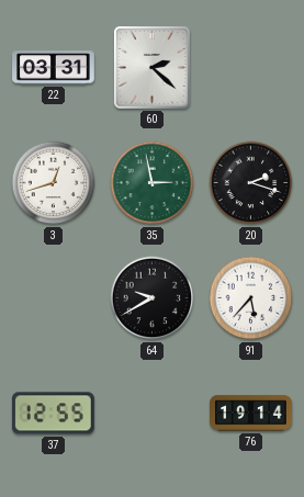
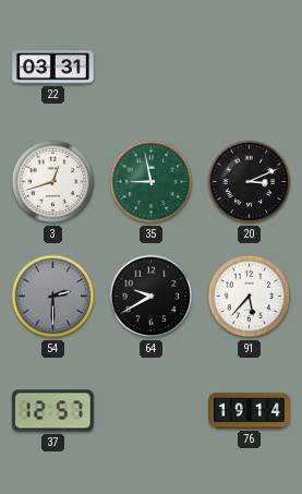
60: 2:22 -> none
35: 2:58 -> 8:58
20: 2:18 -> 3:11
54: none -> 2:30
37: 12:55 -> 12:57
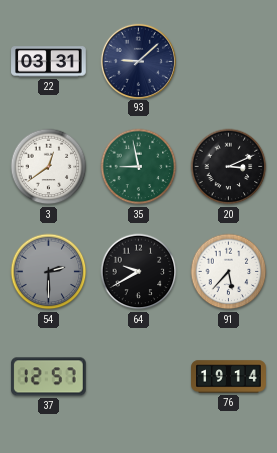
93: none -> 9:08
3: 12:42 -> 12:39
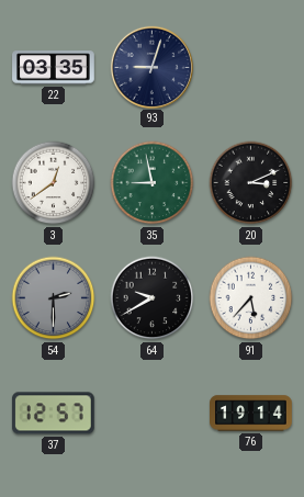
22: 03:31 -> 03:35
93: 9:08 -> 9:03
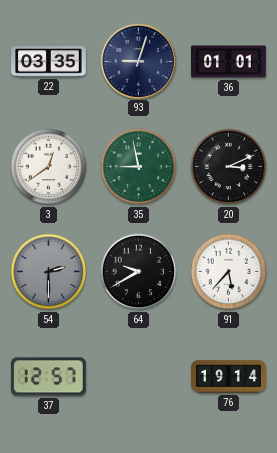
36: none -> 01:01
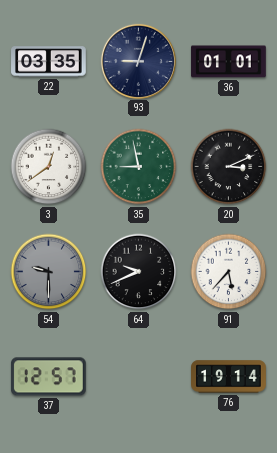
54: 2:30 -> 9:30
64: 9:40 -> 9:41
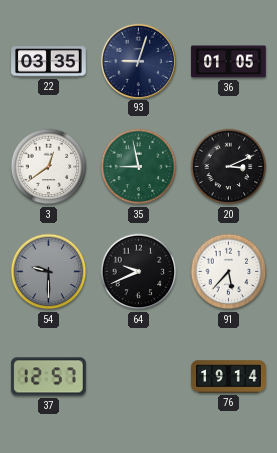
36: 01:01 -> 01:05
